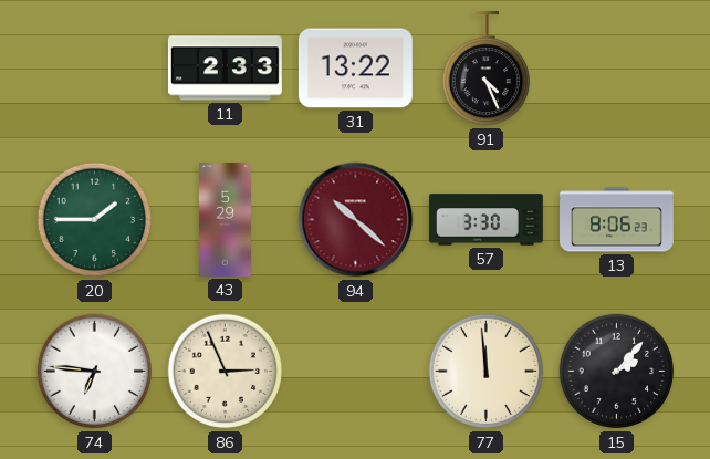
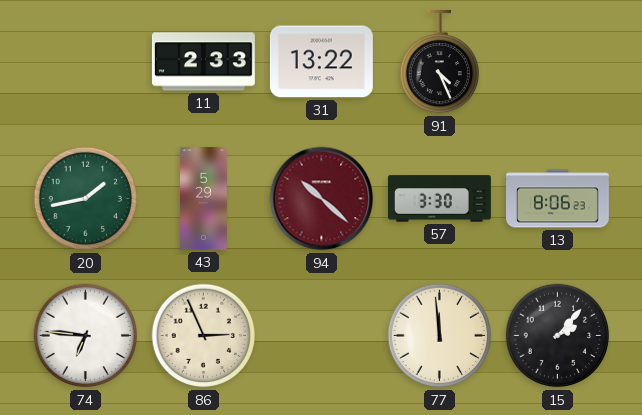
20: 1:45 -> 1:43
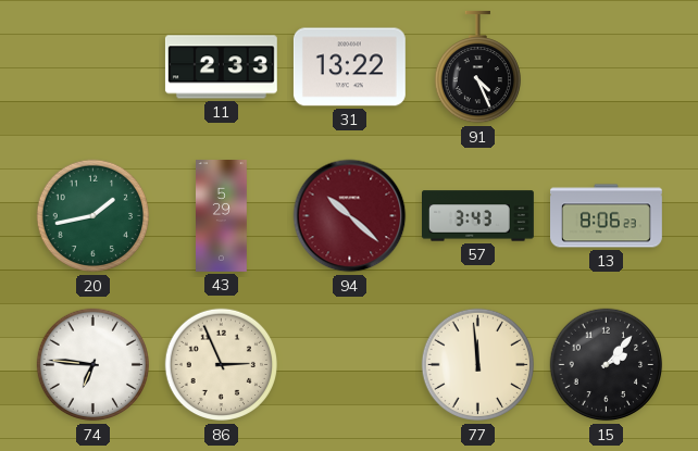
57: 3:30 -> 3:43
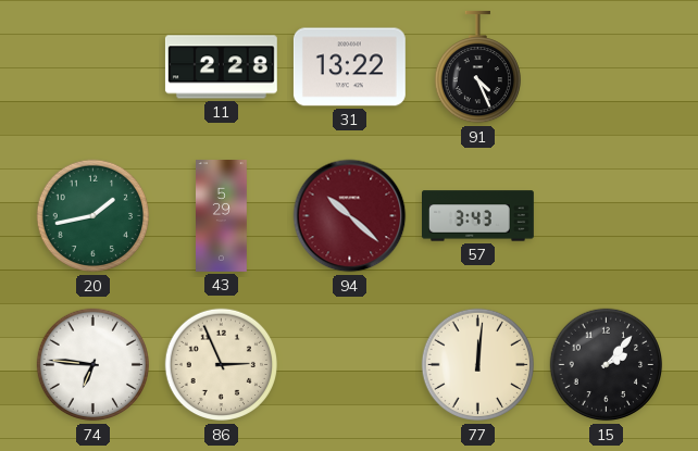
11: 2:33 -> 2:28
13: 8:06 -> none
77: 11:59 -> 12:01
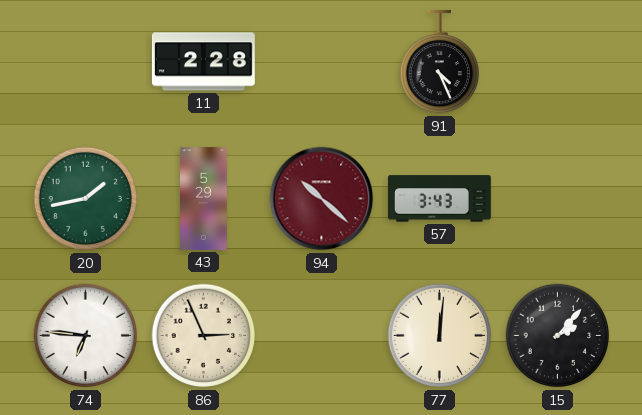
31: 13:22 -> none
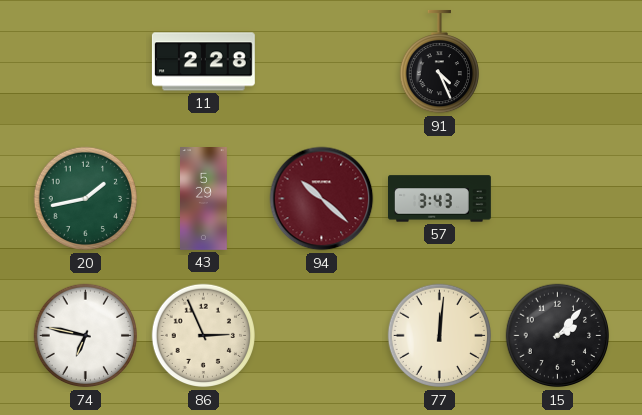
74: 6:46 -> 6:47
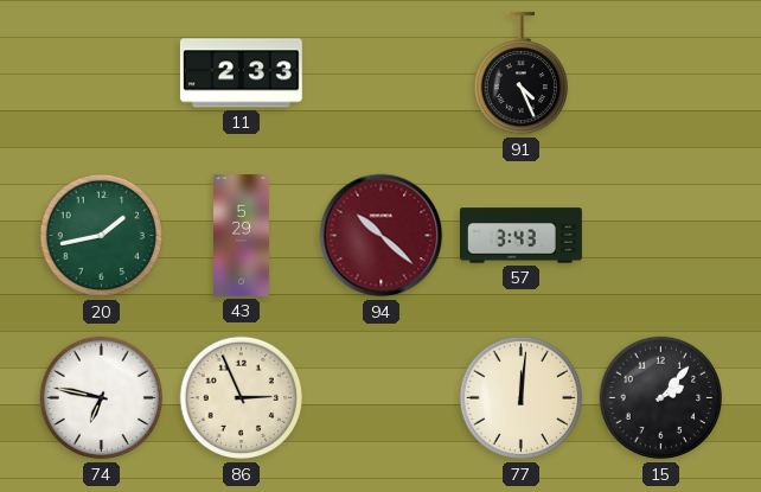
11: 2:28 -> 2:33
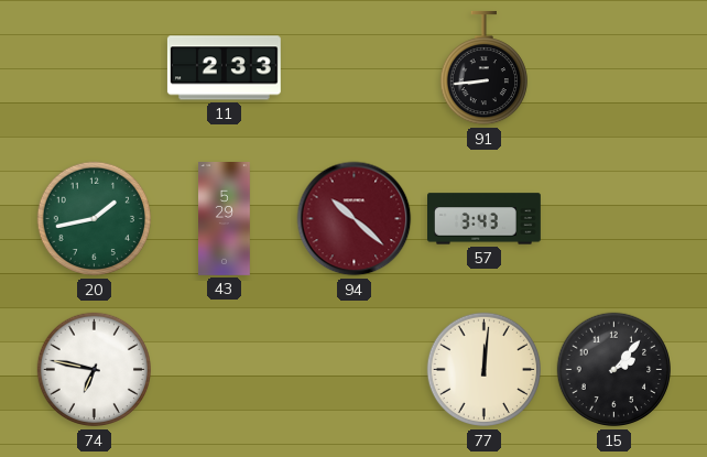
91: 4:26 -> 8:44
86: 2:56 -> none
